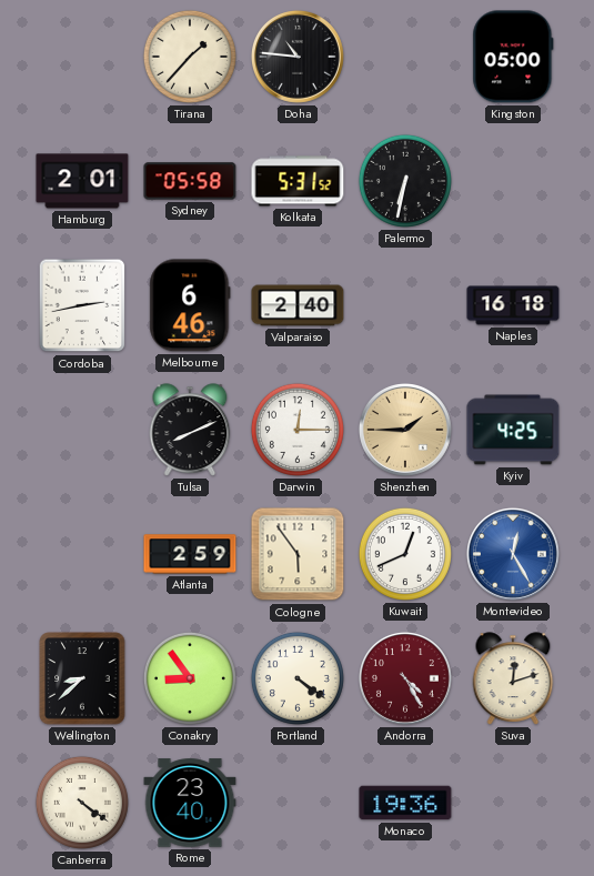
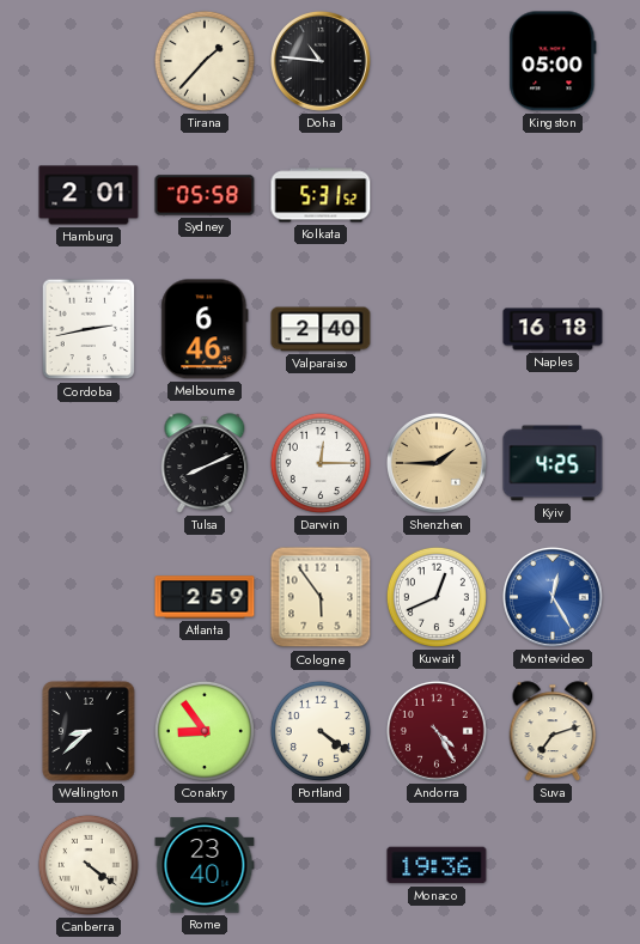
Palermo: 6:32 -> none
Suva: 12:12 -> 7:12
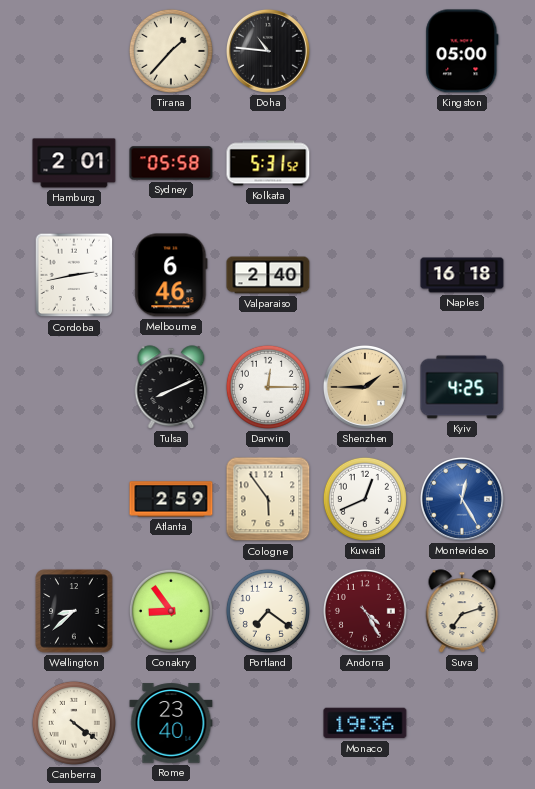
Portland: 4:21 -> 7:21
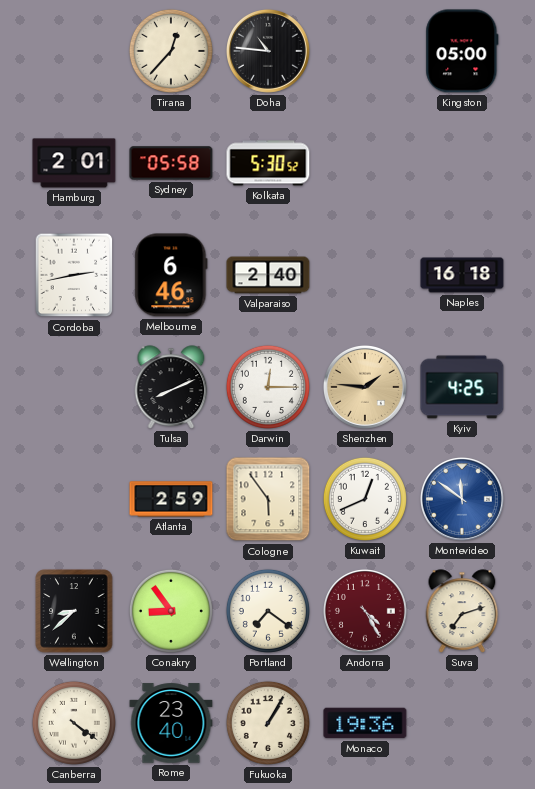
Tirana: 1:37 -> 12:37
Kolkata: 5:31 -> 5:30
Shenzhen: 1:45 -> 1:46
Montevideo: 12:25 -> 11:51
Fukuoka: none -> 1:05
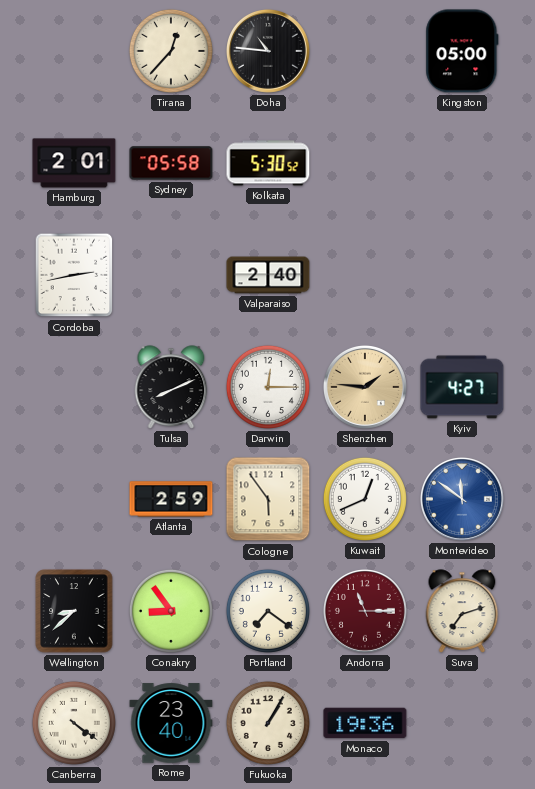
Melbourne: 6:46 -> none
Naples: 16:18 -> none
Kyiv: 4:25 -> 4:27
Andorra: 4:25 -> 11:15
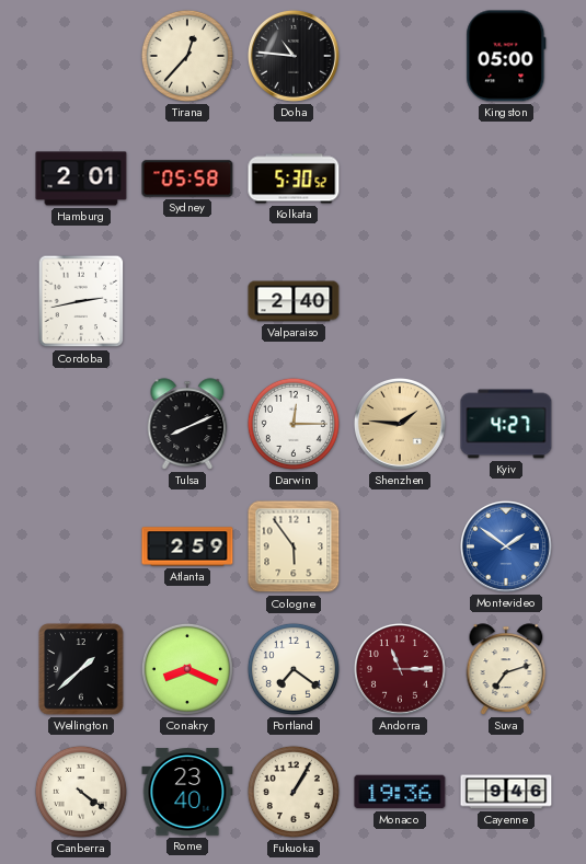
Kuwait: 12:41 -> none
Montevideo: 11:51 -> 1:51
Wellington: 8:38 -> 1:38
Conakry: 8:54 -> 8:19
Cayenne: none -> 9:46
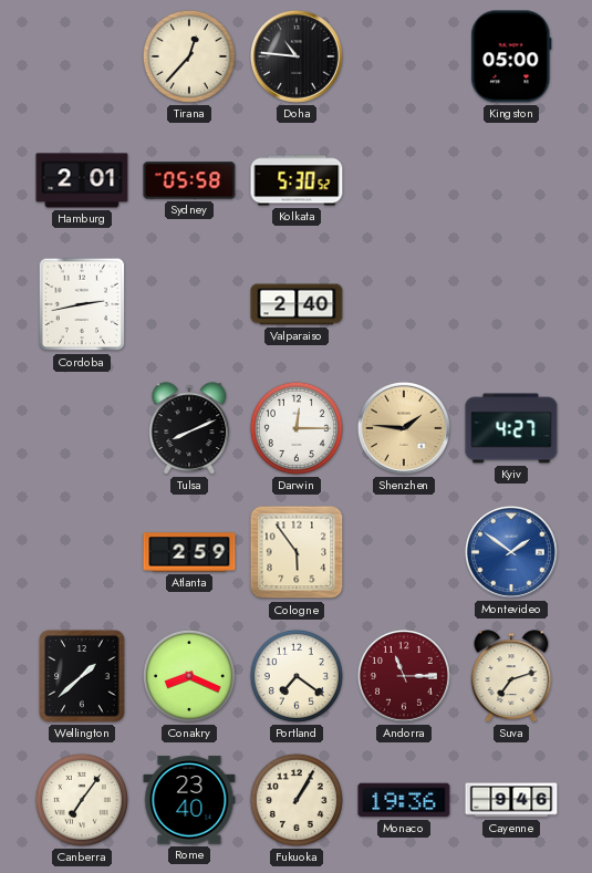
Canberra: 4:21 -> 7:06
